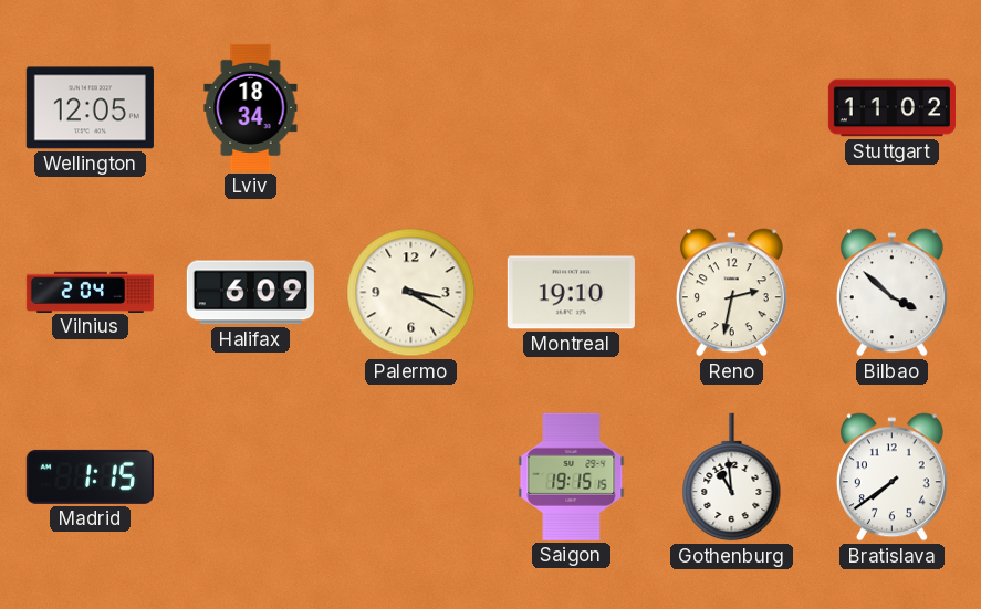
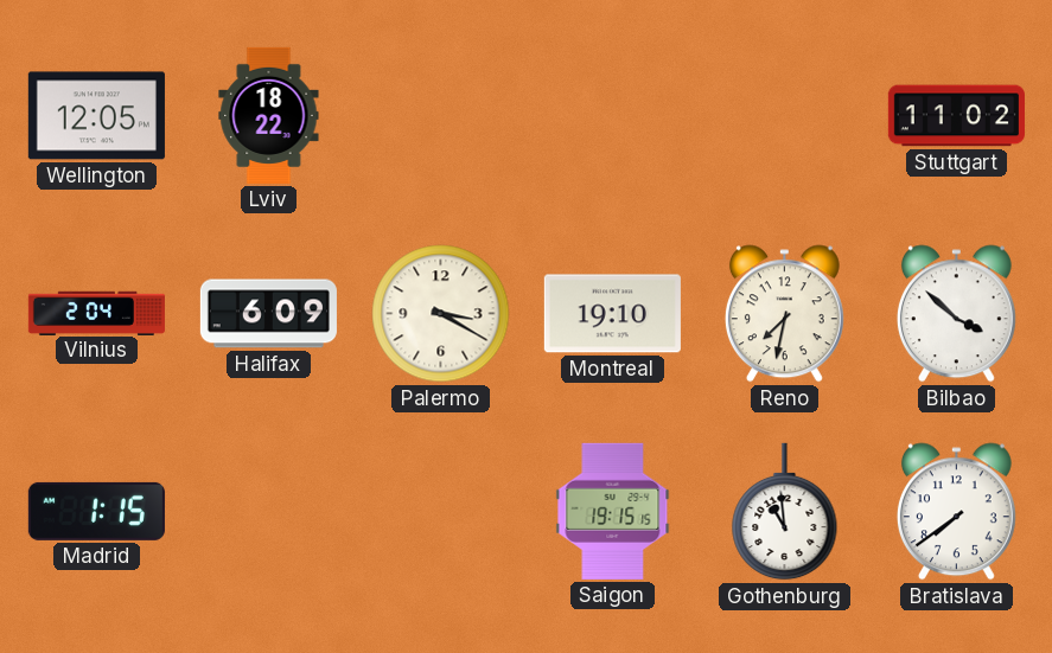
Lviv: 18:34 -> 18:22
Reno: 2:32 -> 7:32
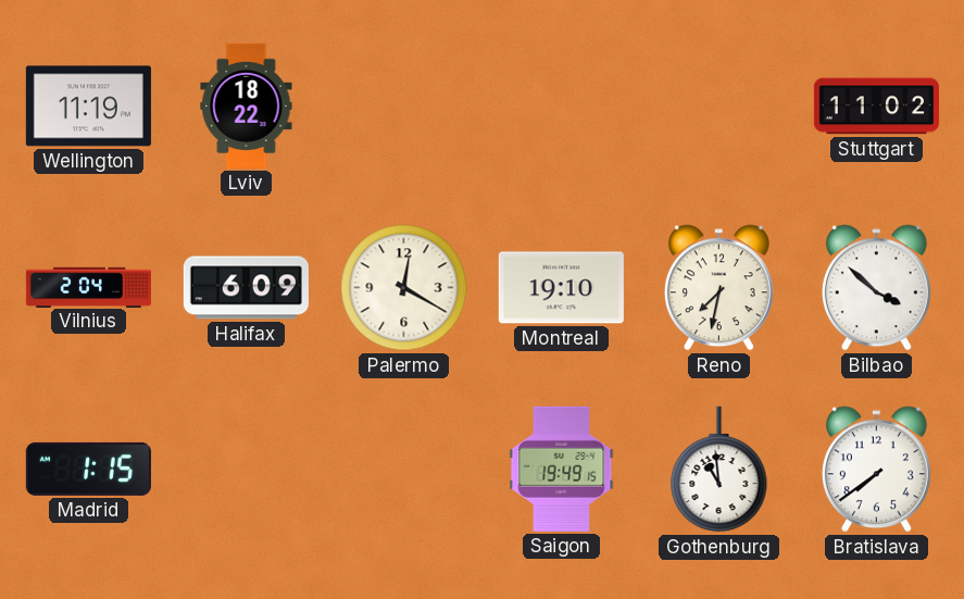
Wellington: 12:05 -> 11:19
Palermo: 3:20 -> 12:20
Saigon: 19:15 -> 19:49
